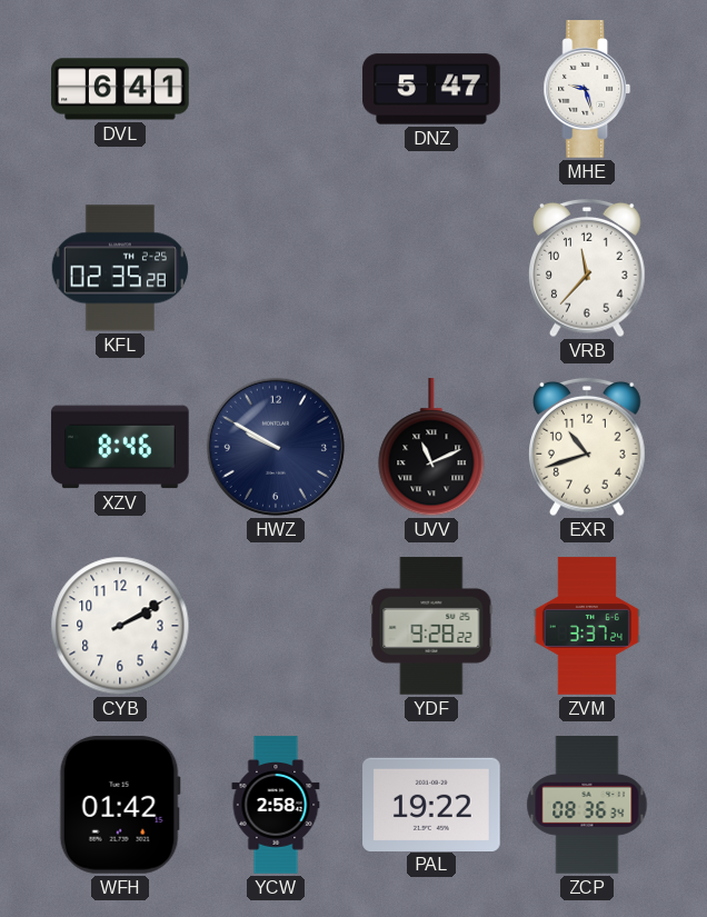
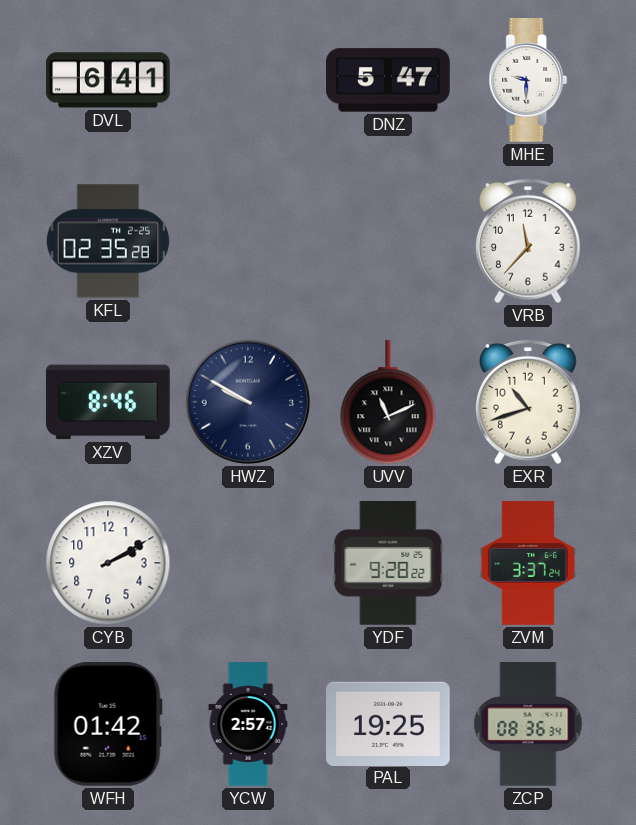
MHE: 9:27 -> 9:30
YCW: 2:58 -> 2:57
PAL: 19:22 -> 19:25
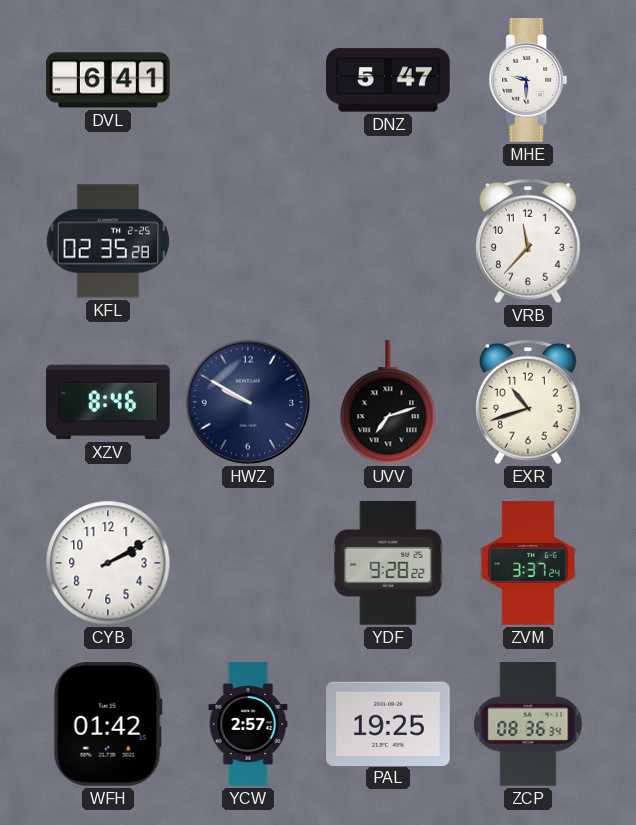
UVV: 11:11 -> 7:12
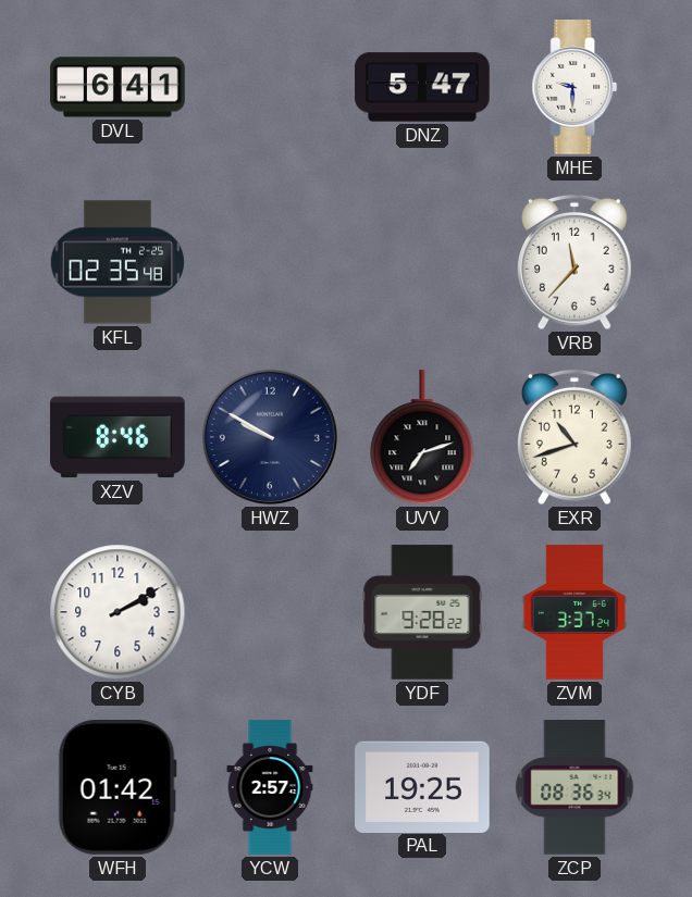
KFL: 02:35:28 -> 02:35:48
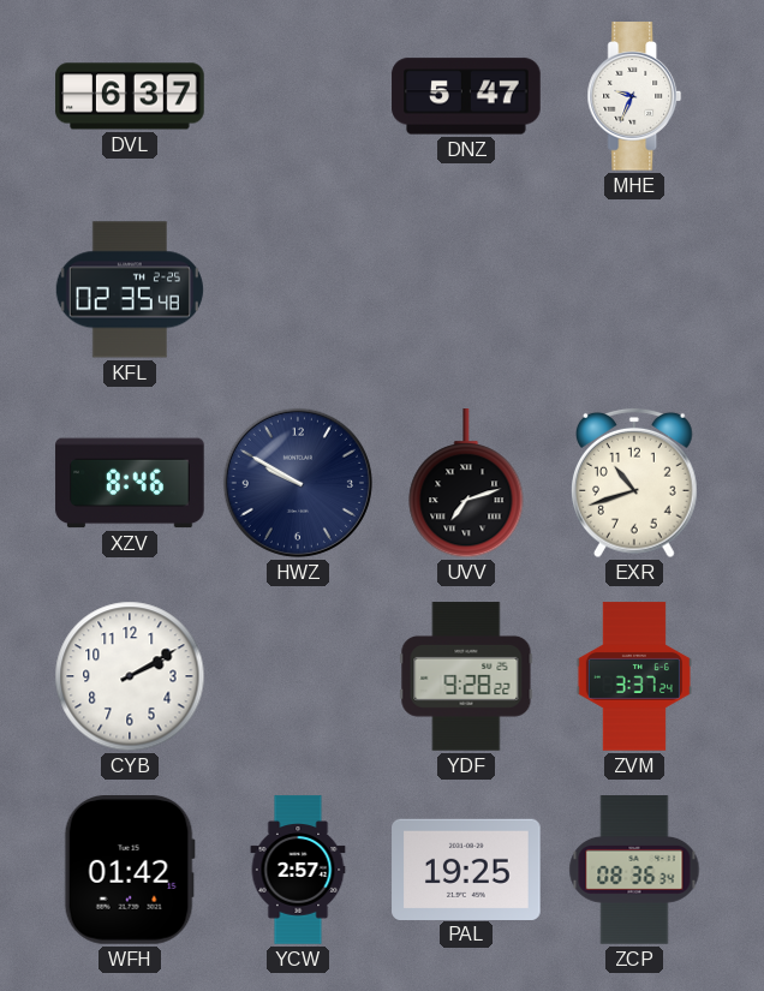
DVL: 6:41 -> 6:37
MHE: 9:30 -> 9:34
VRB: 11:37 -> none
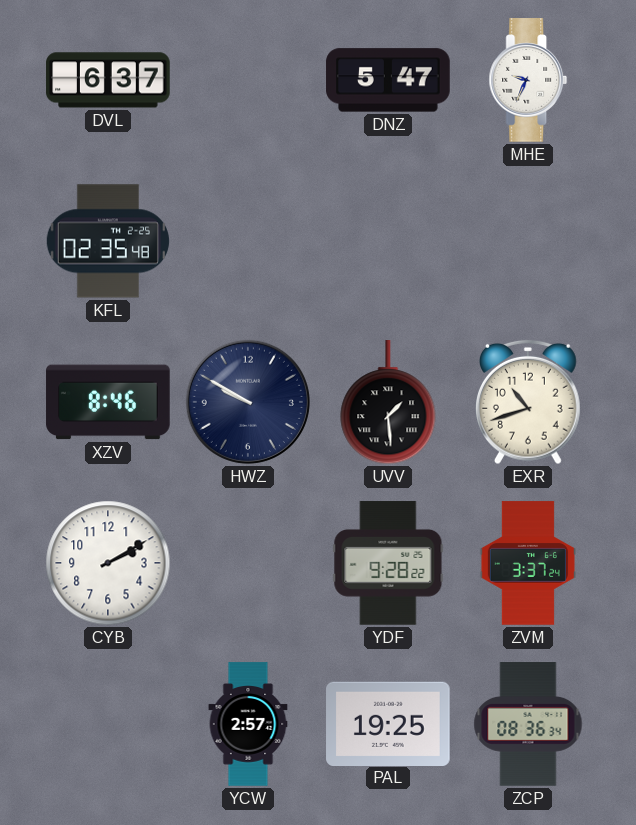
UVV: 7:12 -> 1:29
WFH: 01:42 -> none
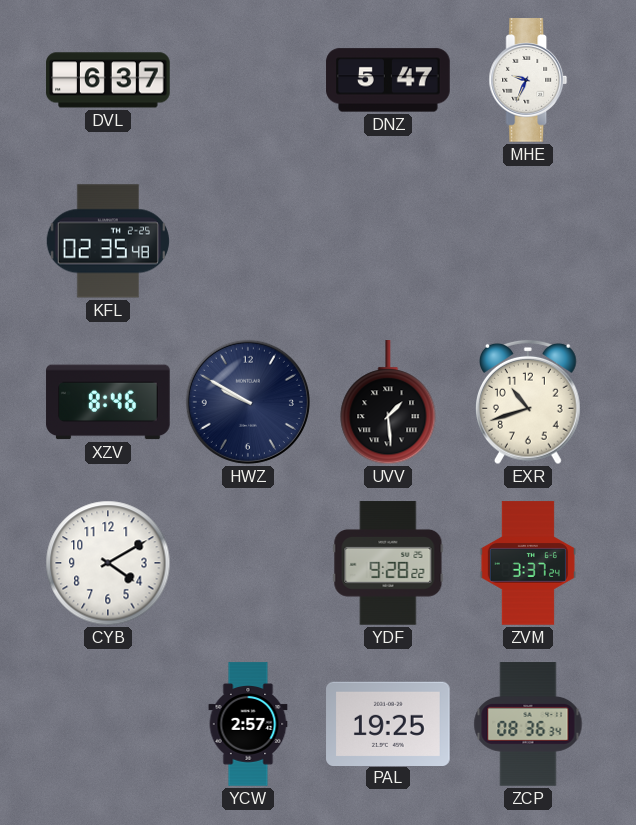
CYB: 2:10 -> 4:10
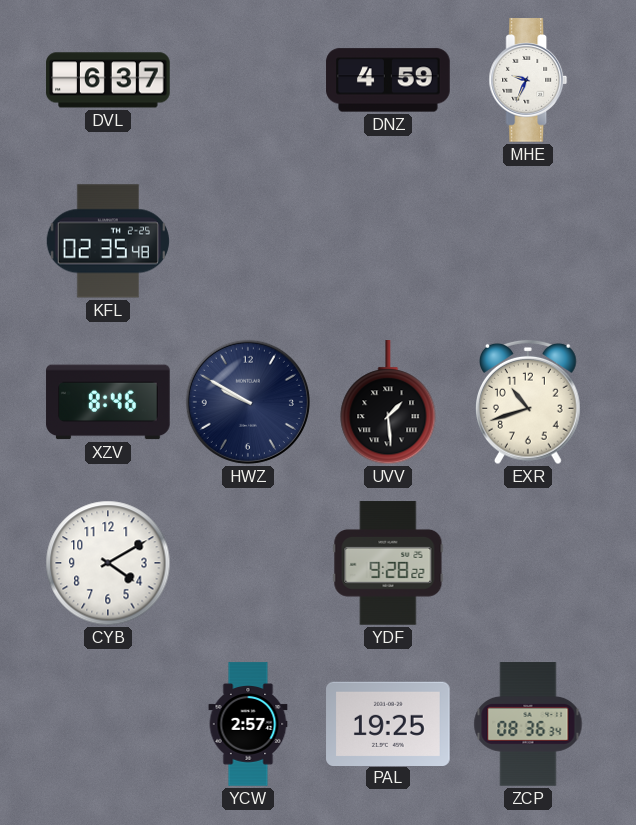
DNZ: 5:47 -> 4:59
ZVM: 3:37 -> none
